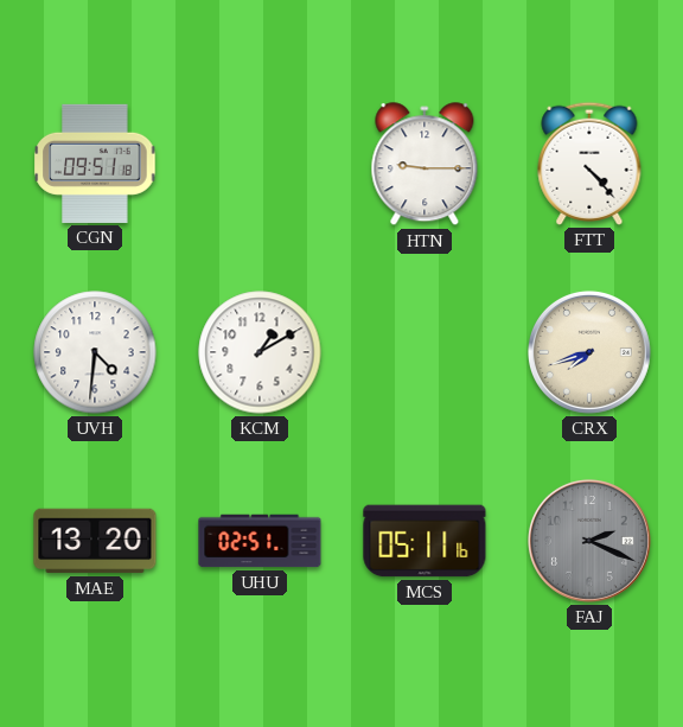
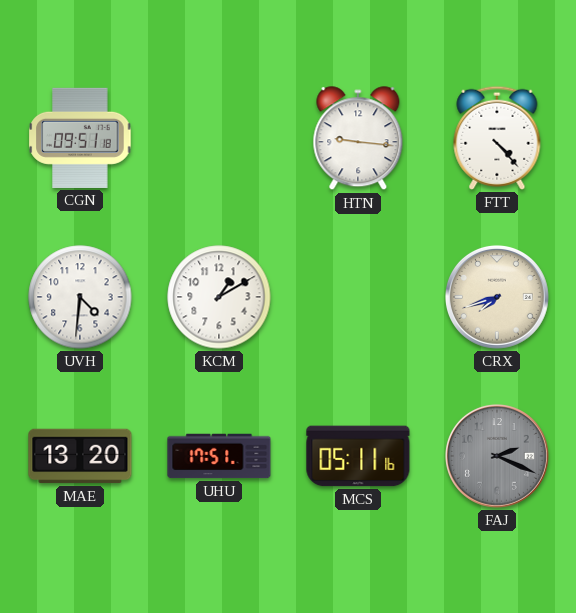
HTN: 9:15 -> 9:16
UHU: 02:51 -> 17:51
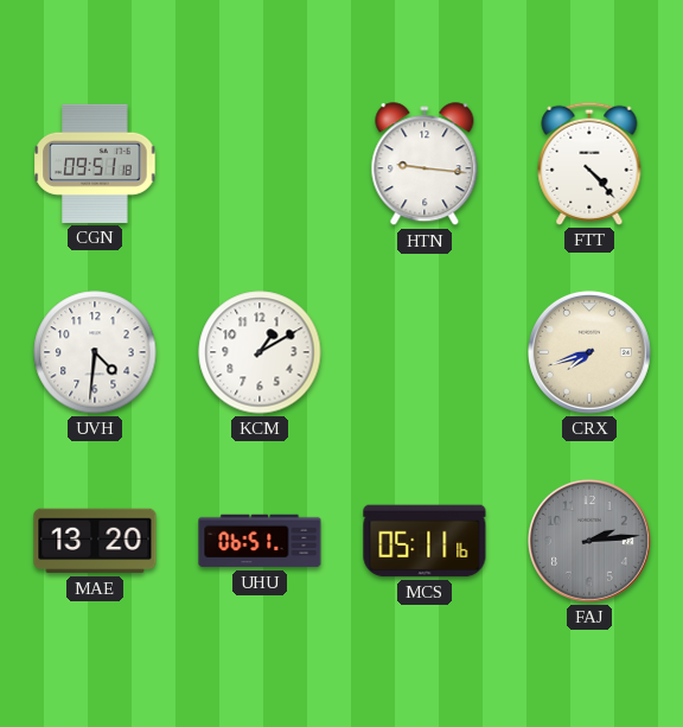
UHU: 17:51 -> 06:51
FAJ: 2:19 -> 2:14
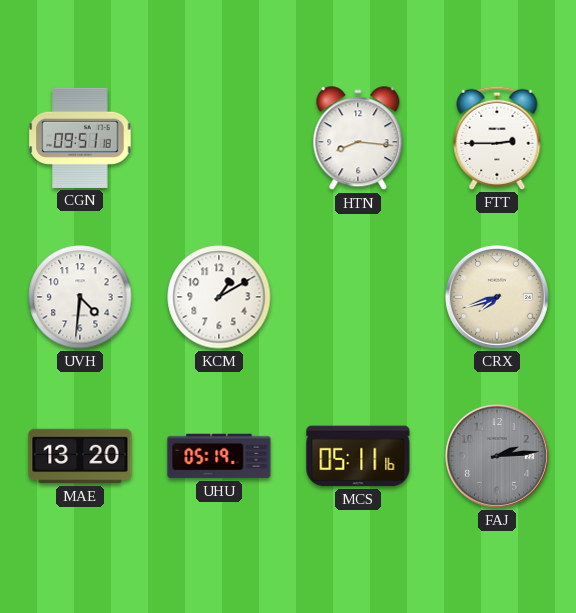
HTN: 9:16 -> 8:16
FTT: 4:23 -> 2:45
UHU: 06:51 -> 05:19
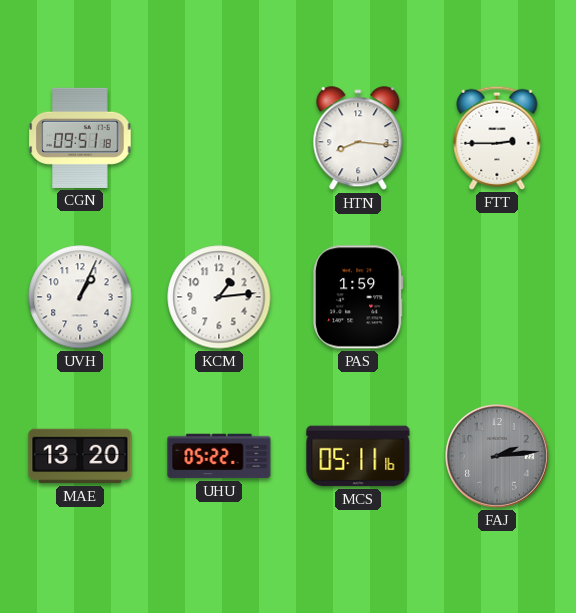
UVH: 4:31 -> 1:04
KCM: 1:10 -> 1:14
PAS: none -> 1:59
CRX: 7:42 -> none
UHU: 05:19 -> 05:22
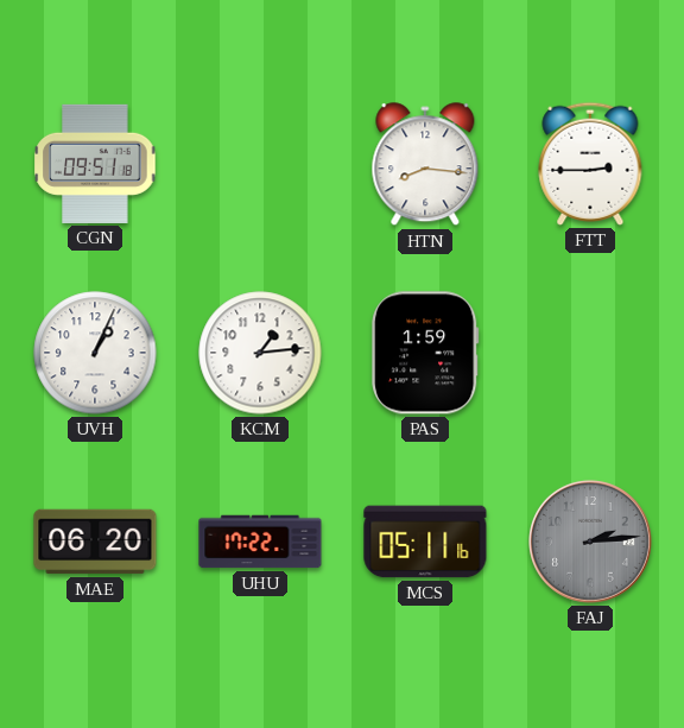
MAE: 13:20 -> 06:20
UHU: 05:22 -> 17:22
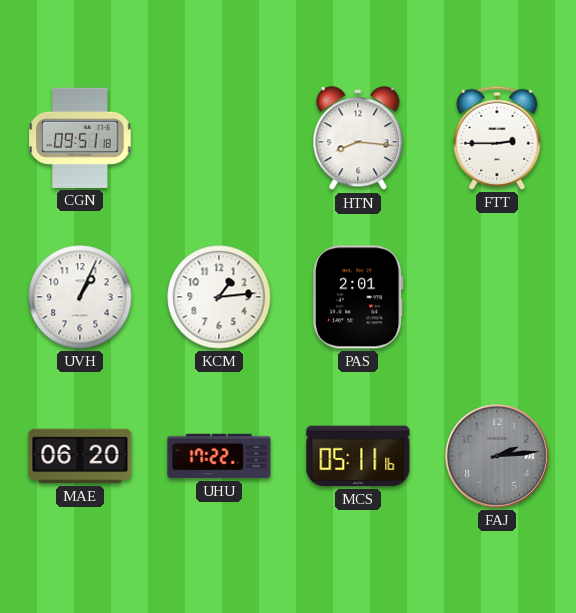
PAS: 1:59 -> 2:01
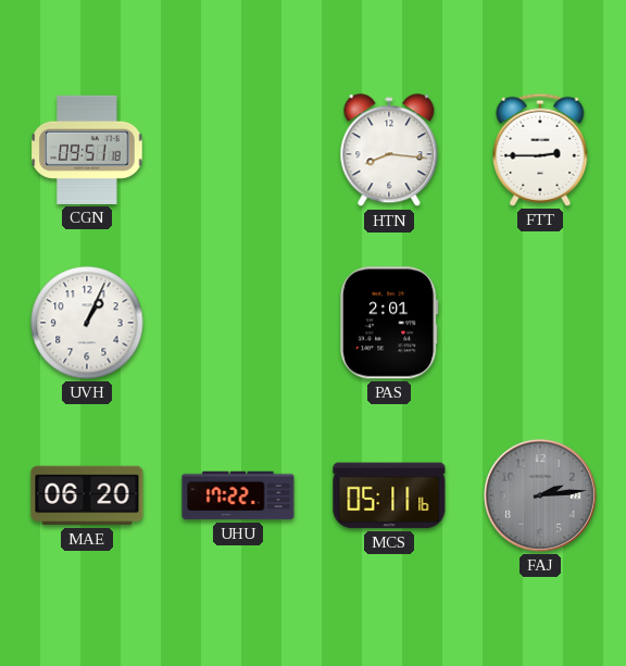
KCM: 1:14 -> none
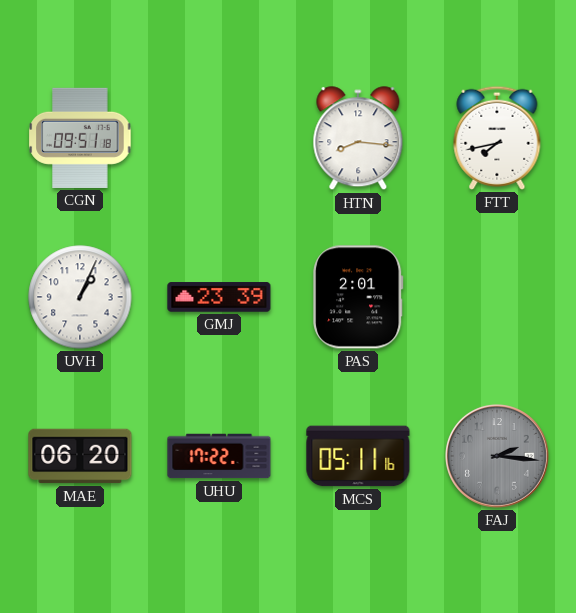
FTT: 2:45 -> 7:43
GMJ: none -> 23:39
FAJ: 2:14 -> 2:16
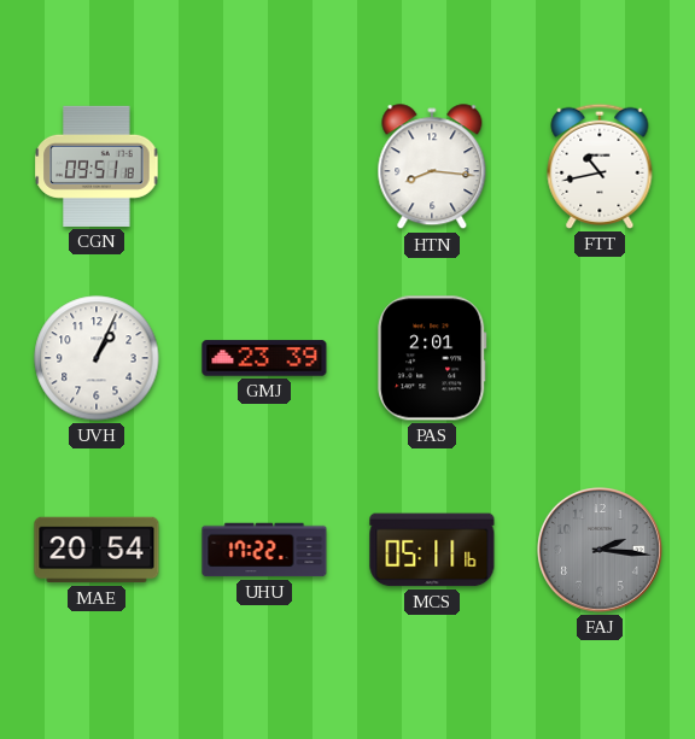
FTT: 7:43 -> 10:43
MAE: 06:20 -> 20:54
